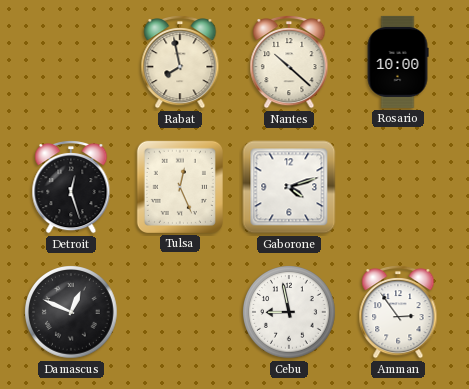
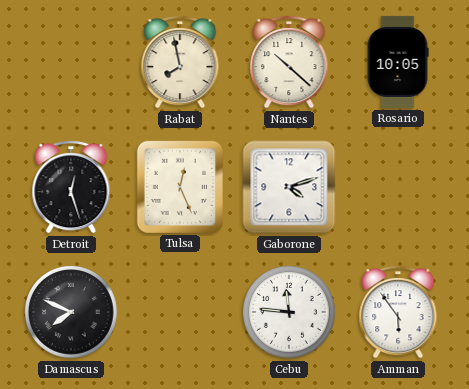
Rosario: 10:00 -> 10:05
Damascus: 12:49 -> 7:49
Cebu: 8:58 -> 11:46
Amman: 2:54 -> 5:54
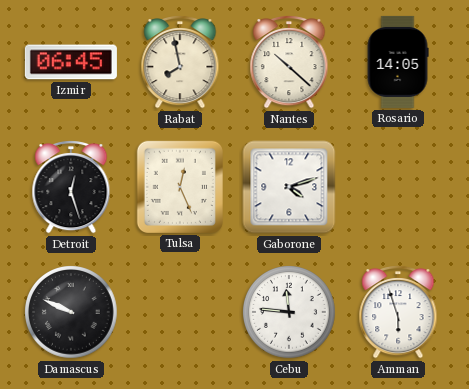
Izmir: none -> 06:45
Rosario: 10:05 -> 14:05
Damascus: 7:49 -> 9:49
Amman: 5:54 -> 5:57
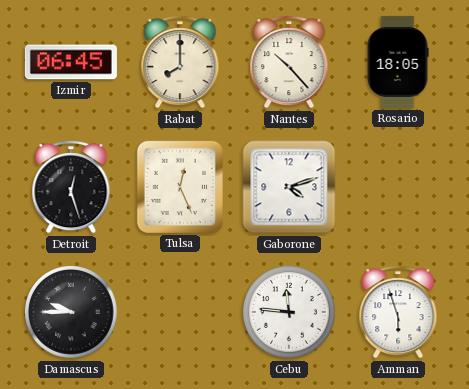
Rabat: 7:58 -> 8:00
Nantes: 10:22 -> 10:23
Rosario: 14:05 -> 18:05
Damascus: 9:49 -> 9:45
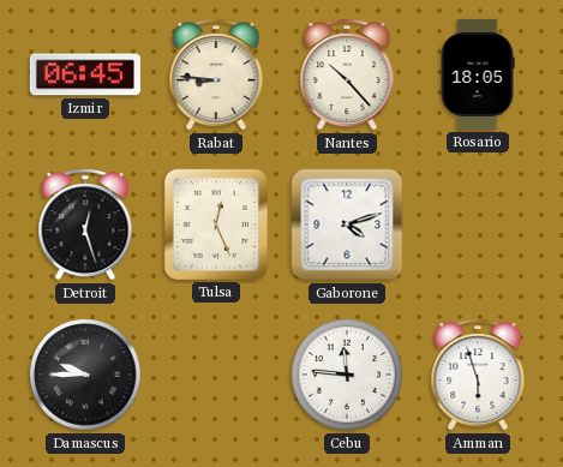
Rabat: 8:00 -> 8:46
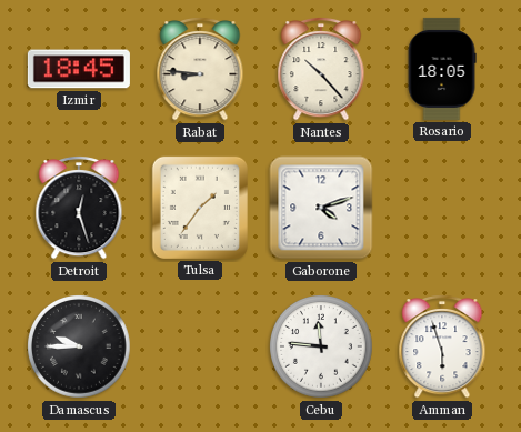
Izmir: 06:45 -> 18:45
Tulsa: 12:26 -> 1:36
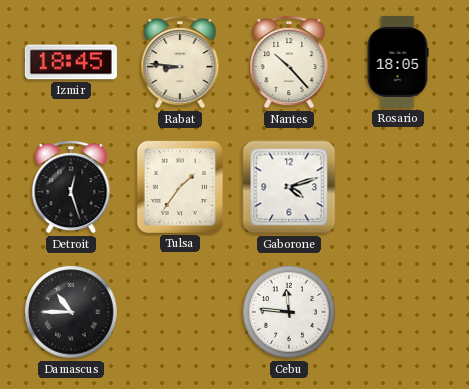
Damascus: 9:45 -> 10:45
Amman: 5:57 -> none
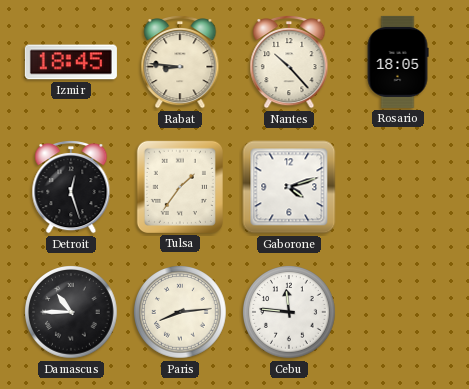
Paris: none -> 8:14
